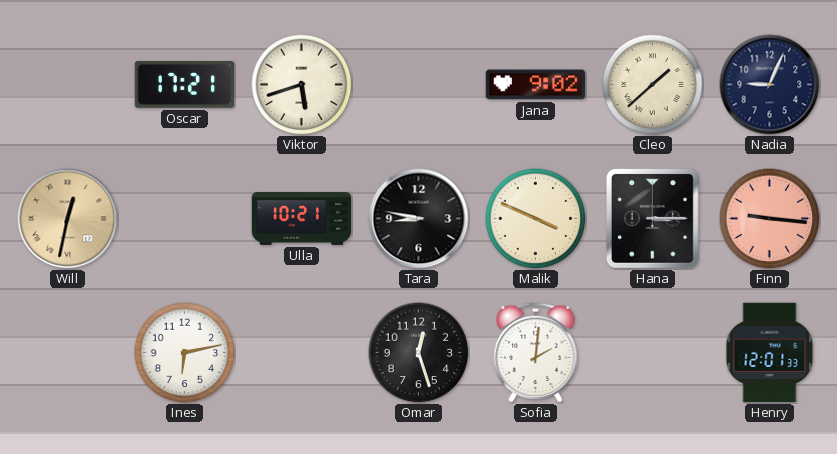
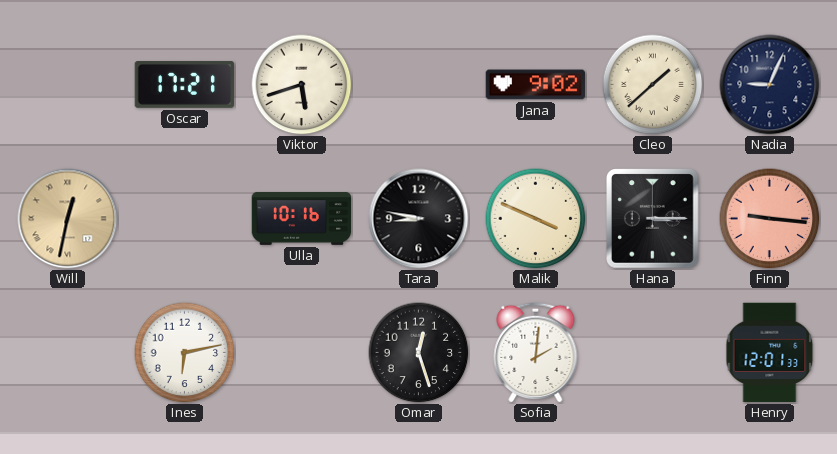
Ulla: 10:21 -> 10:16
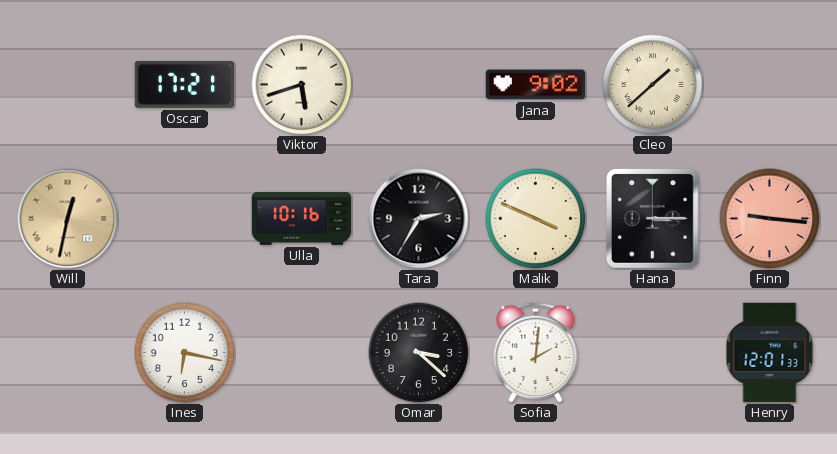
Nadia: 9:04 -> none
Tara: 8:47 -> 2:35
Ines: 6:13 -> 6:17
Omar: 12:27 -> 3:22
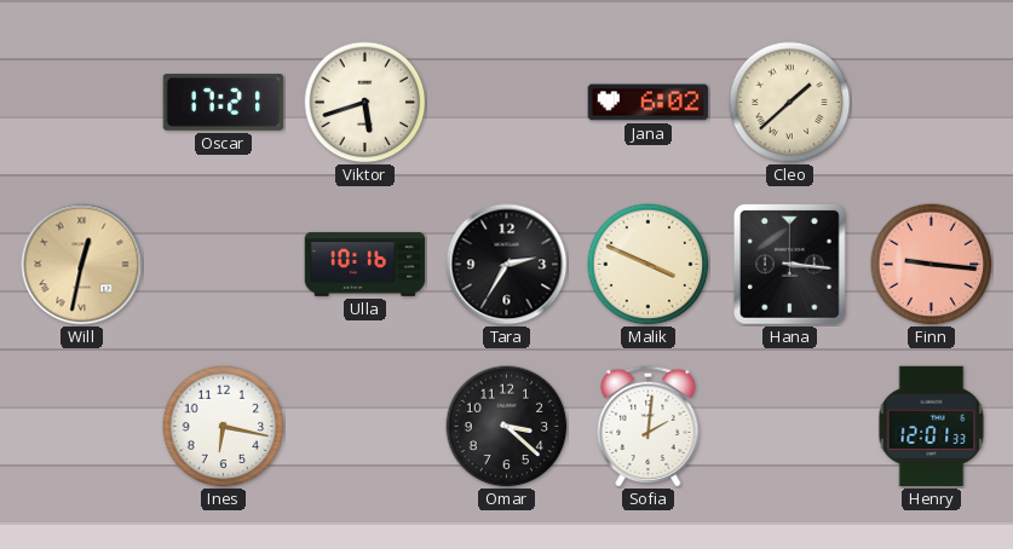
Jana: 9:02 -> 6:02
Hana: 3:15 -> 3:16
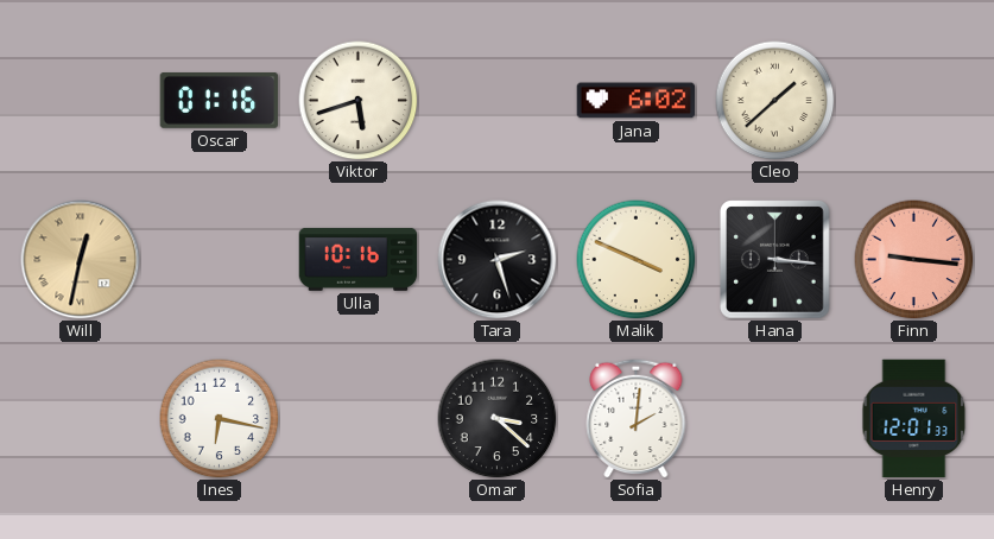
Oscar: 17:21 -> 01:16
Tara: 2:35 -> 2:27
